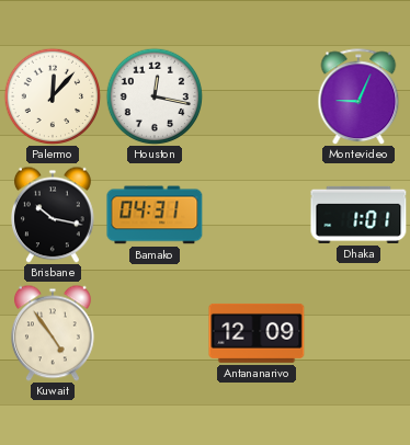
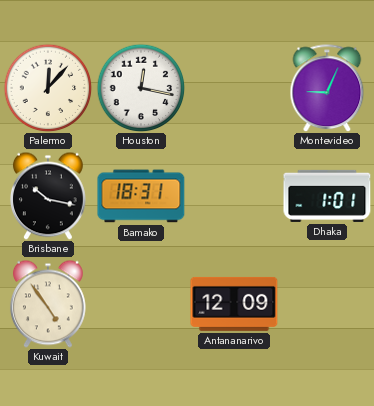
Bamako: 04:31 -> 18:31
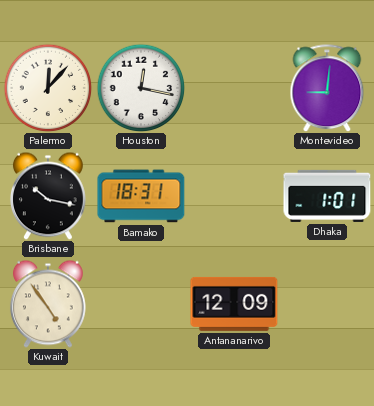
Montevideo: 9:04 -> 9:01
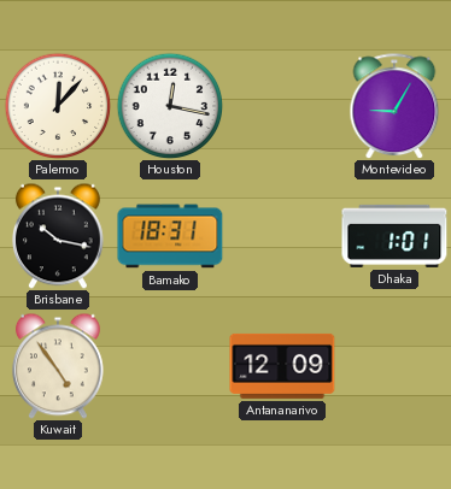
Montevideo: 9:01 -> 9:05
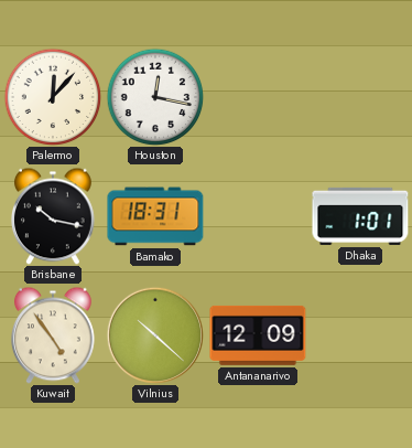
Montevideo: 9:05 -> none
Vilnius: none -> 10:22
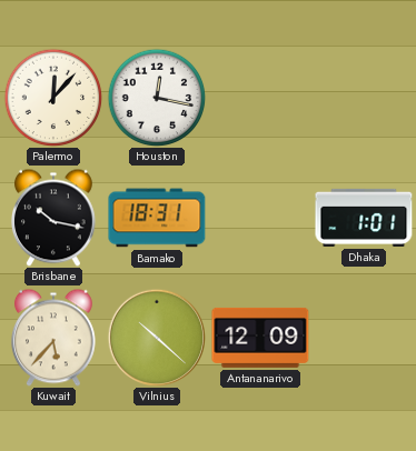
Kuwait: 4:54 -> 5:37
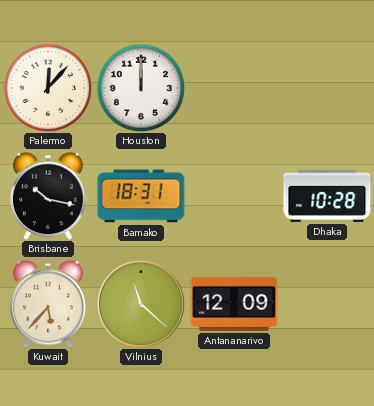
Houston: 12:17 -> 12:00
Dhaka: 1:01 -> 10:28
Vilnius: 10:22 -> 11:22
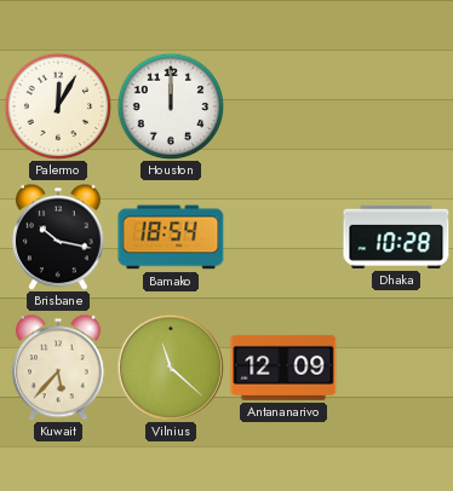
Palermo: 12:07 -> 12:05
Bamako: 18:31 -> 18:54
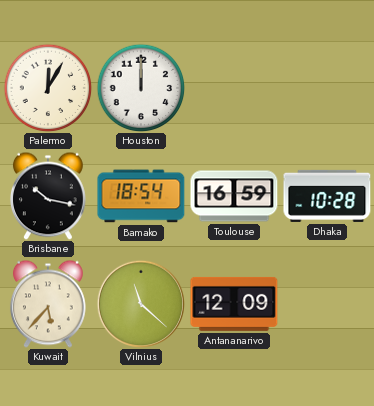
Toulouse: none -> 16:59
